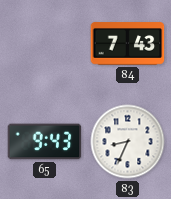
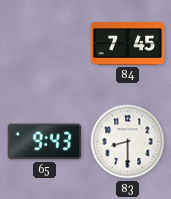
84: 7:43 -> 7:45
83: 8:34 -> 8:30
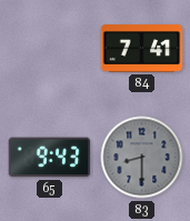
84: 7:45 -> 7:41
83 dial: white -> grey
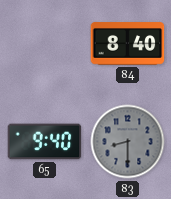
84: 7:41 -> 8:40
65: 9:43 -> 9:40
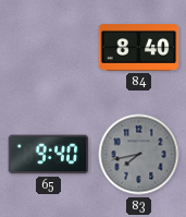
83: 8:30 -> 7:43
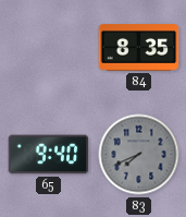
84: 8:40 -> 8:35
83: 7:43 -> 7:41
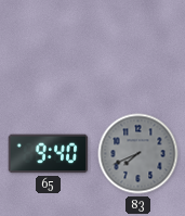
84: 8:35 -> none
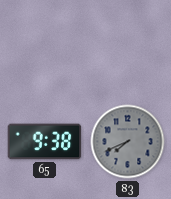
65: 9:40 -> 9:38
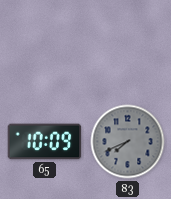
65: 9:38 -> 10:09
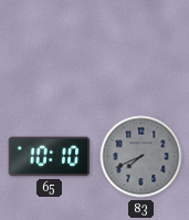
65: 10:09 -> 10:10
